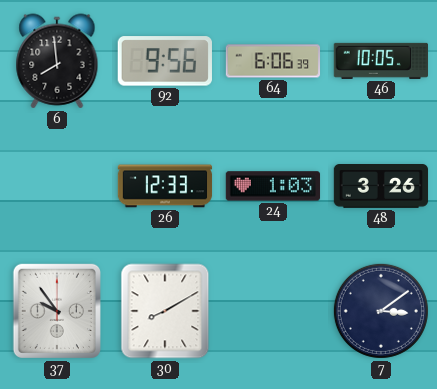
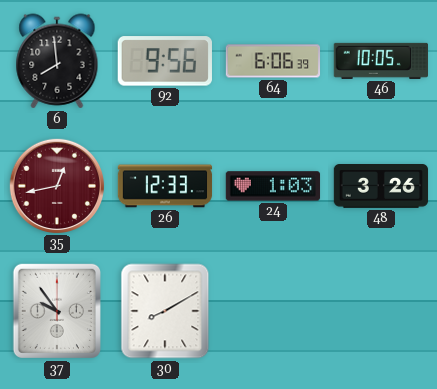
35: none -> 12:43
7: 3:09 -> none
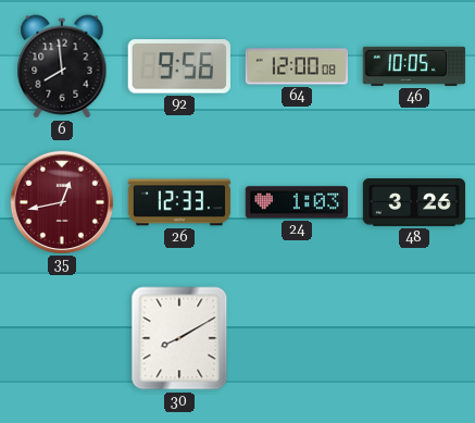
64: 6:06 -> 12:00
37: 9:54 -> none
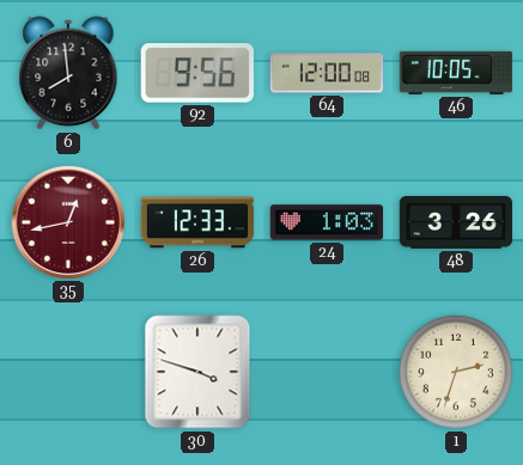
30: 8:10 -> 3:48
1: none -> 2:33
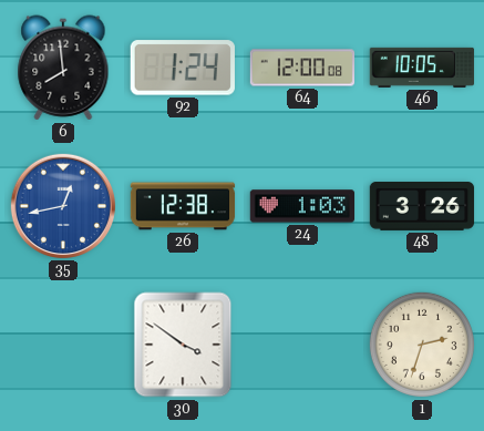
92: 9:56 -> 1:24
35 dial: burgundy -> blue
26: 12:33 -> 12:38
30: 3:48 -> 3:51
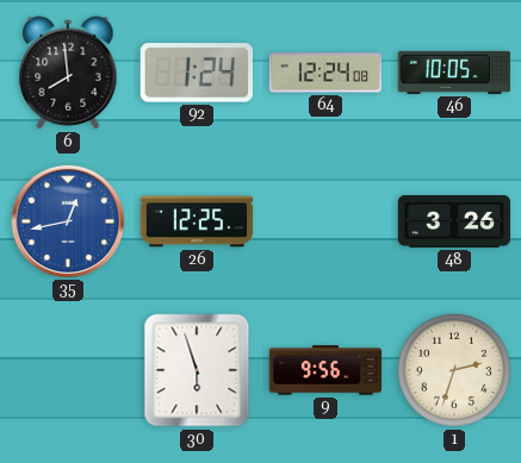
64: 12:00 -> 12:24
26: 12:38 -> 12:25
24: 1:03 -> none
30: 3:51 -> 5:57
9: none -> 9:56
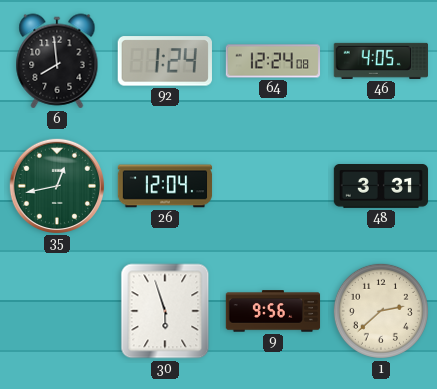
46: 10:05 -> 4:05
35 dial: blue -> green
26: 12:25 -> 12:04
48: 3:26 -> 3:31
1: 2:33 -> 2:38
